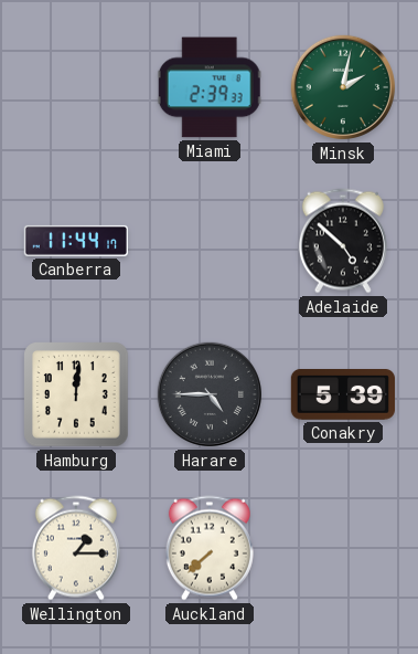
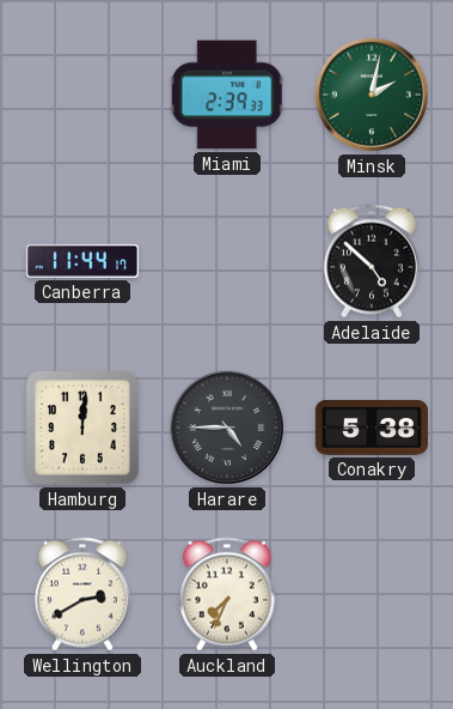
Conakry: 5:39 -> 5:38
Wellington: 1:15 -> 2:40
Auckland: 7:38 -> 7:34
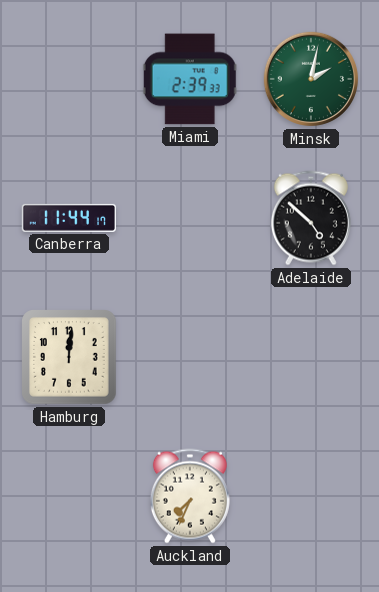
Harare: 4:45 -> none
Conakry: 5:38 -> none
Wellington: 2:40 -> none
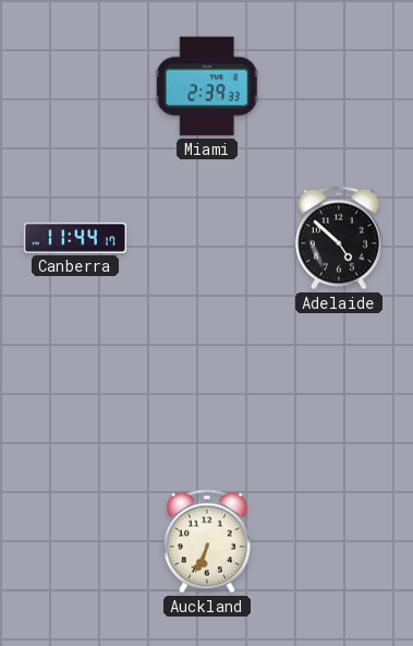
Minsk: 2:02 -> none
Hamburg: 12:01 -> none
Auckland: 7:34 -> 6:34
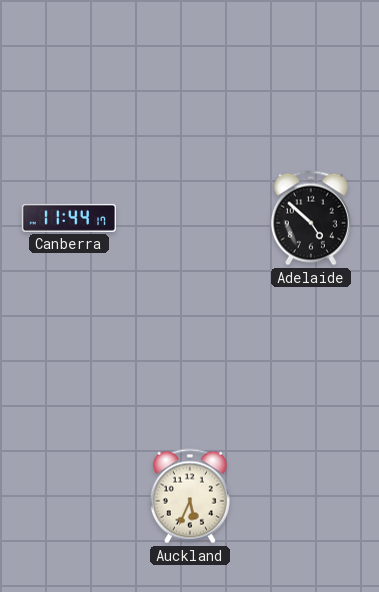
Miami: 2:39 -> none
Auckland: 6:34 -> 5:34
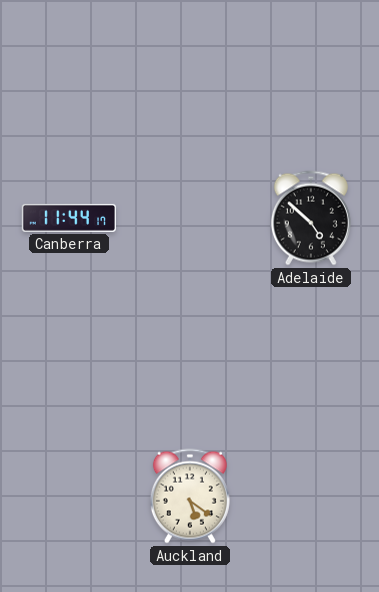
Auckland: 5:34 -> 5:21
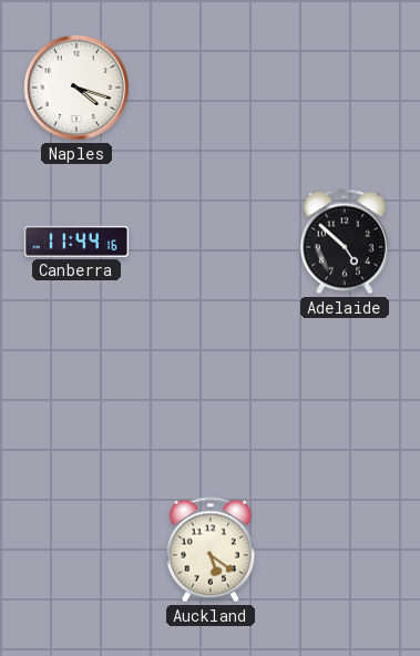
Naples: none -> 4:18
Canberra: 11:44:17 -> 11:44:16
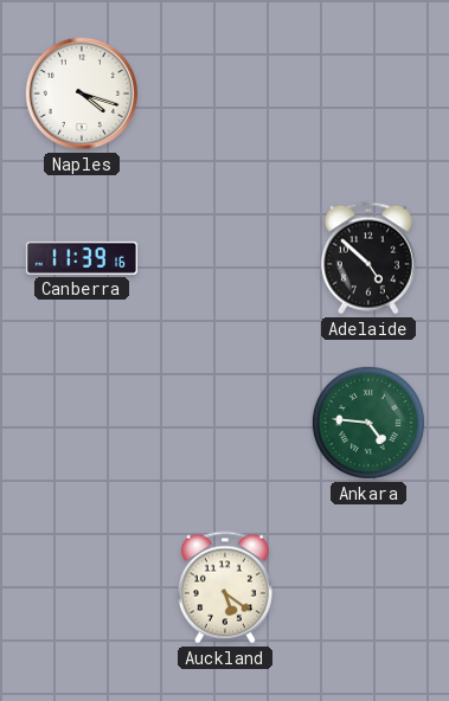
Canberra: 11:44 -> 11:39
Ankara: none -> 4:46
